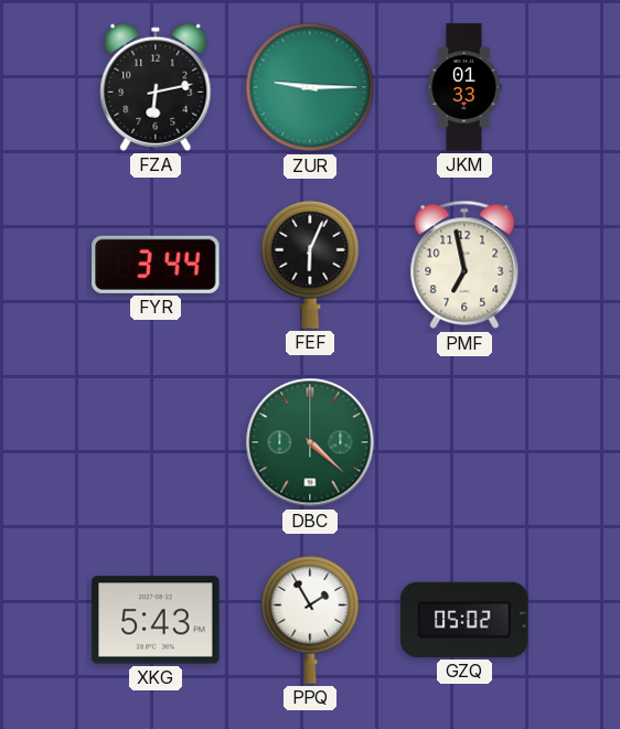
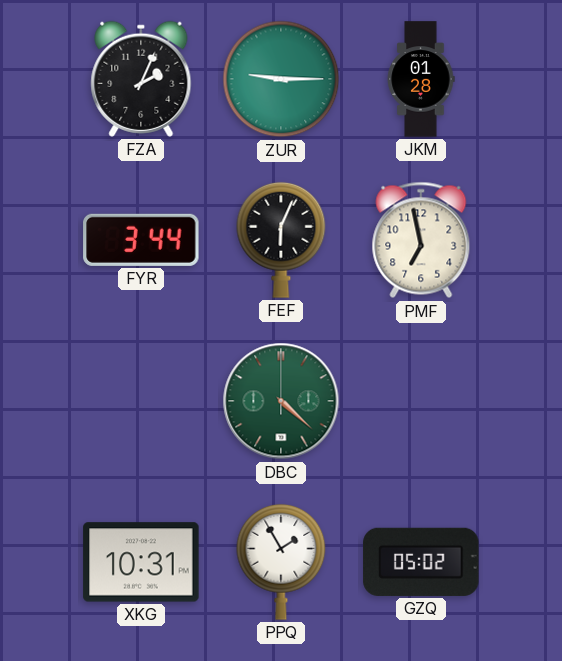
FZA: 6:13 -> 2:04
JKM: 01:33 -> 01:28
XKG: 5:43 -> 10:31
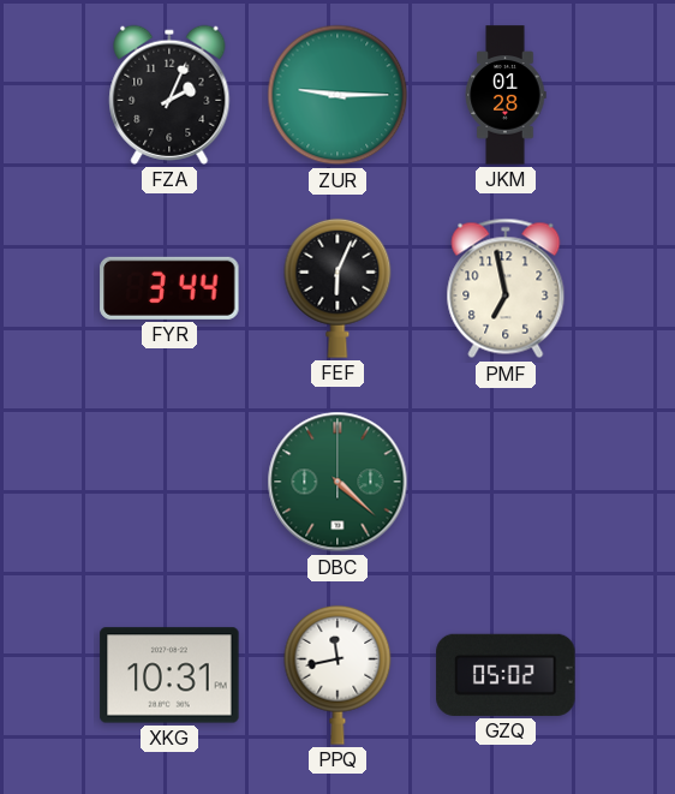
PPQ: 1:55 -> 11:43
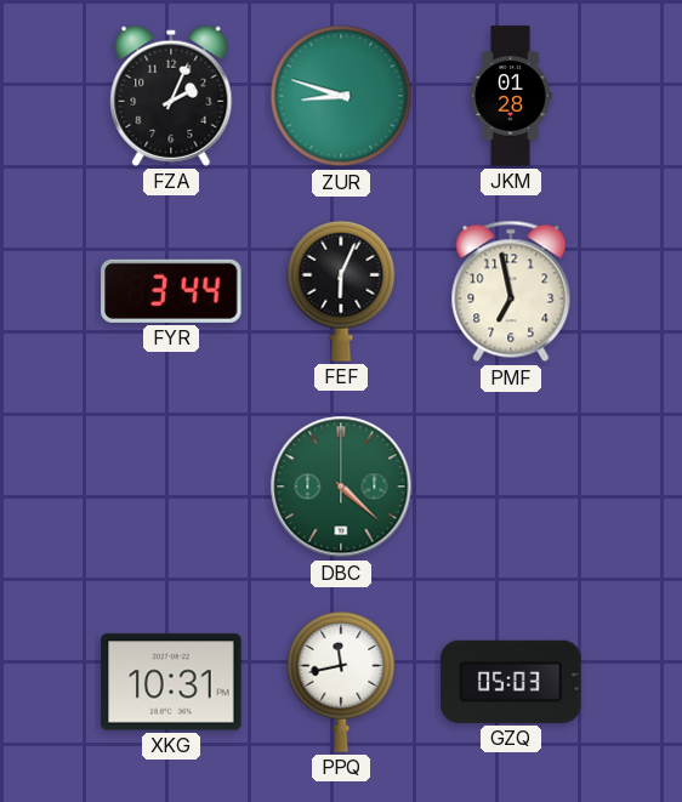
ZUR: 9:15 -> 8:48
GZQ: 05:02 -> 05:03
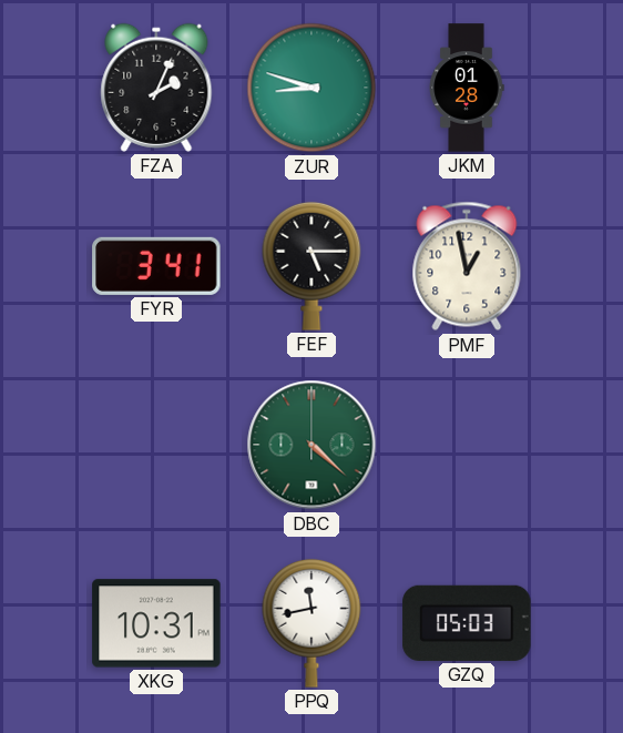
FYR: 3:44 -> 3:41
FEF: 6:04 -> 5:15
PMF: 6:58 -> 12:58
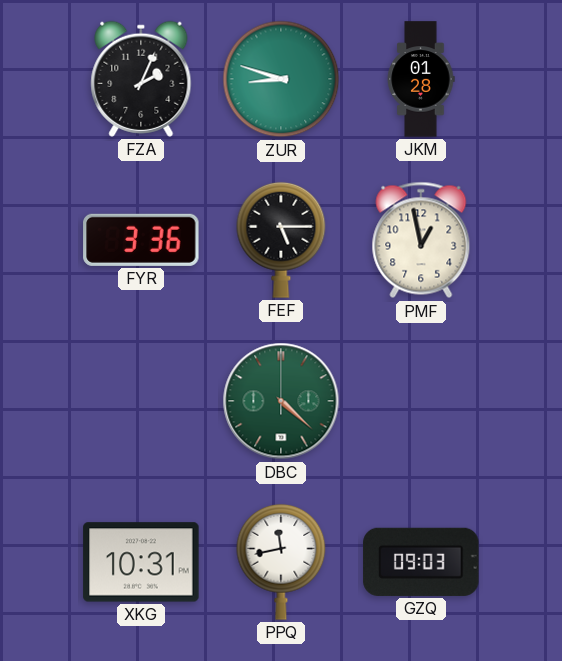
FYR: 3:41 -> 3:36
GZQ: 05:03 -> 09:03
